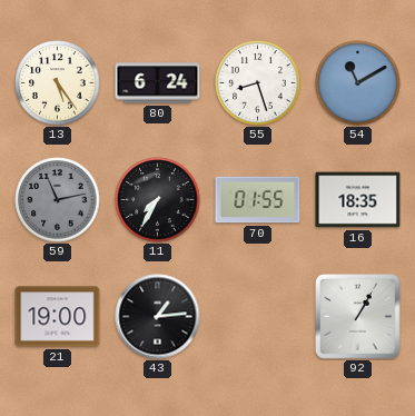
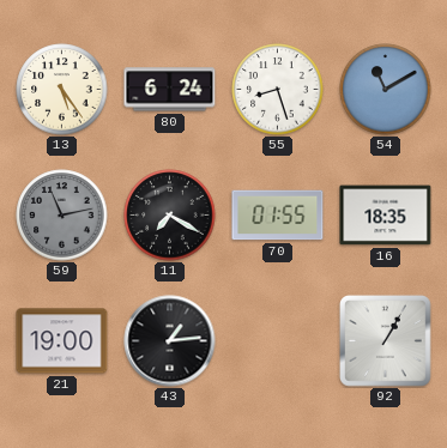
11: 7:35 -> 7:20
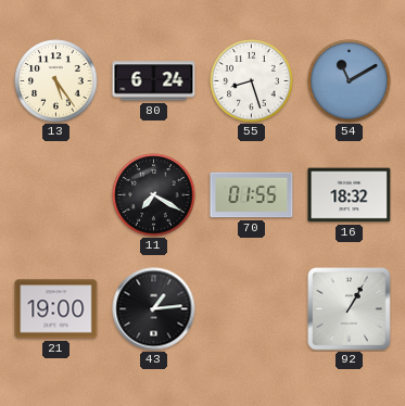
59: 11:13 -> none
16: 18:35 -> 18:32
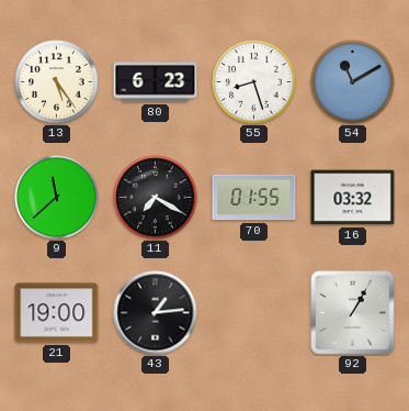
80: 6:24 -> 6:23
9: none -> 11:38
16: 18:32 -> 03:32
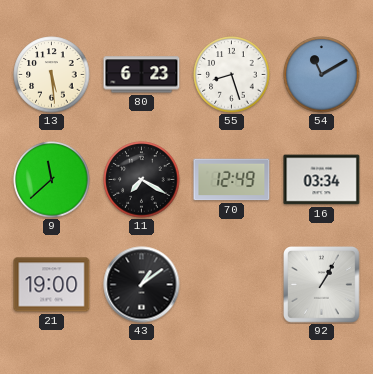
13: 5:24 -> 5:29
70: 01:55 -> 12:49
16: 03:32 -> 03:34
43: 1:14 -> 1:09
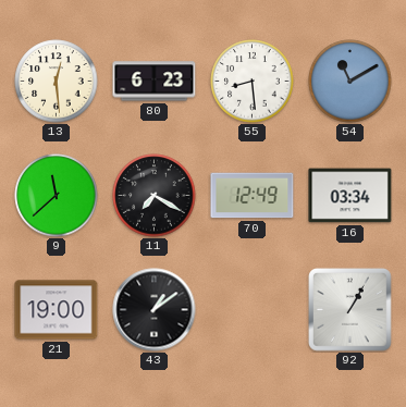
13: 5:29 -> 12:29
55: 8:27 -> 8:29
